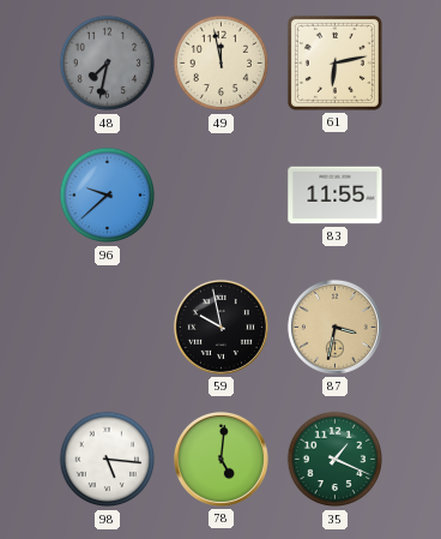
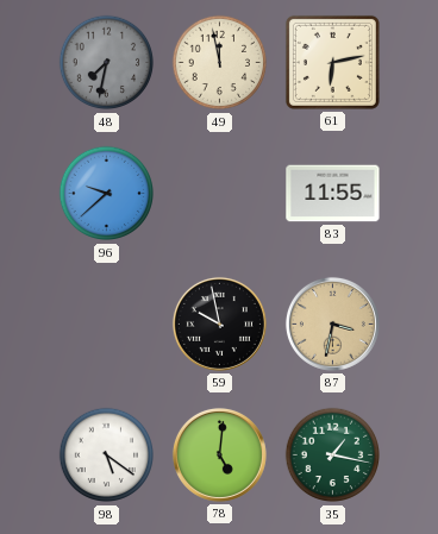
98: 5:16 -> 5:21
35: 1:19 -> 1:17
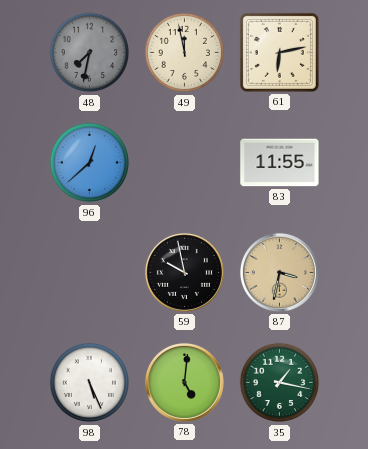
96: 9:38 -> 12:38
98: 5:21 -> 5:26
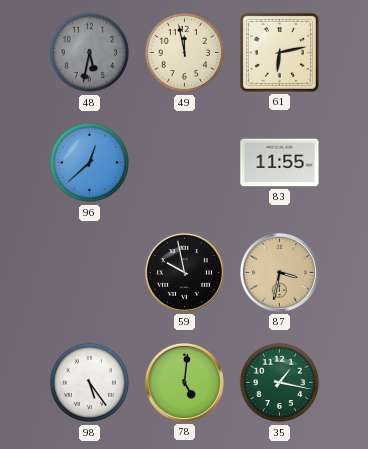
48: 7:32 -> 5:32
98: 5:26 -> 5:24
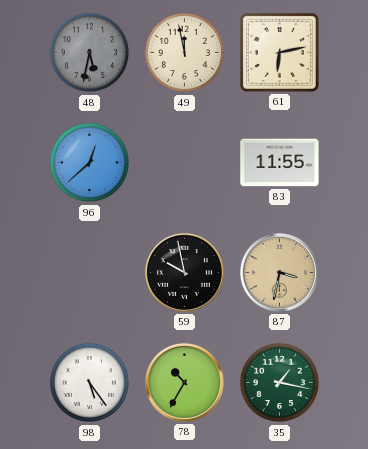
78: 5:01 -> 10:35
